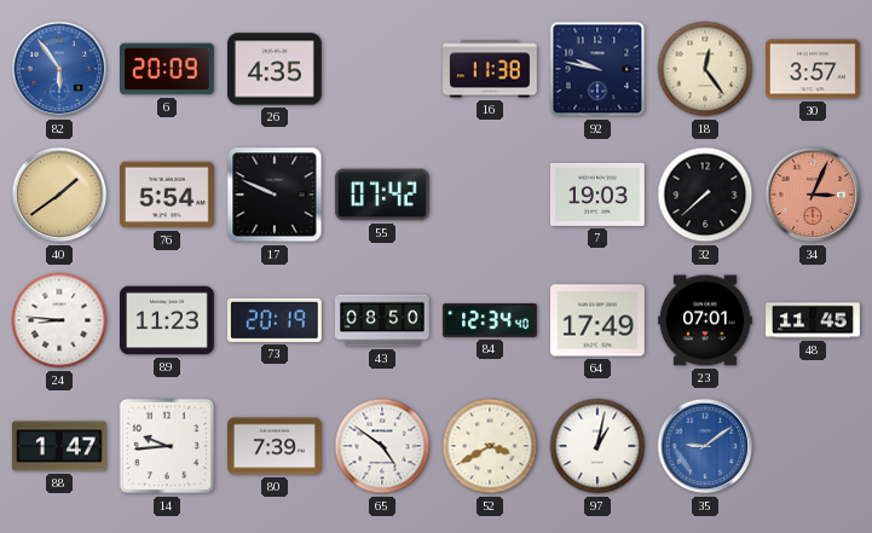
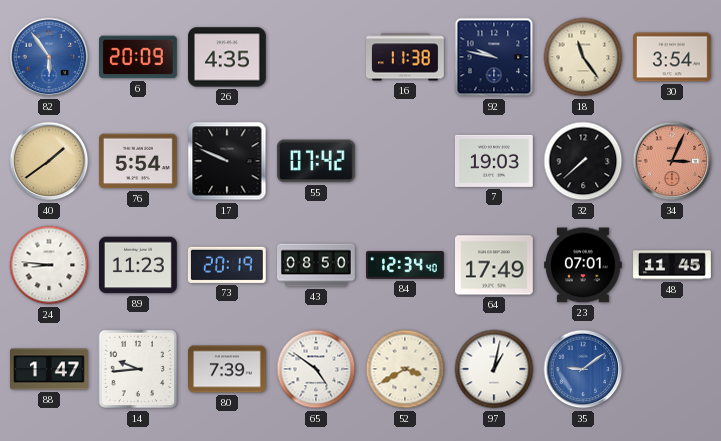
18: 12:24 -> 11:24
30: 3:57 -> 3:54
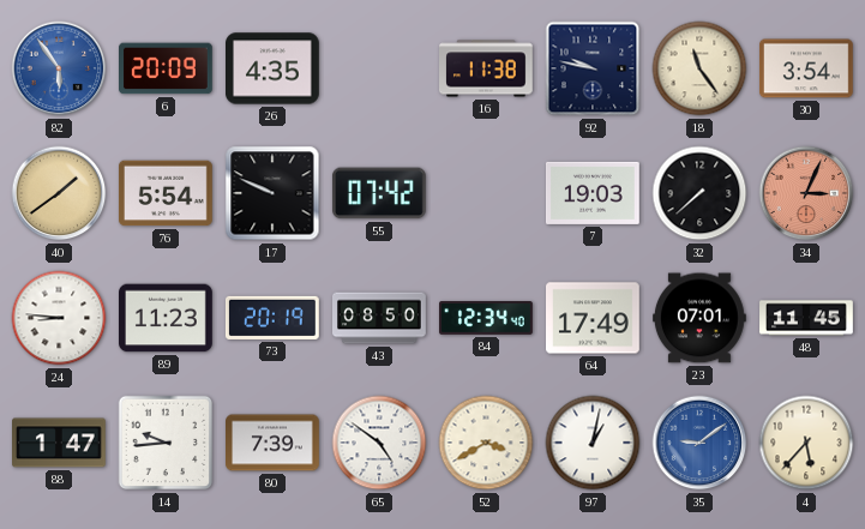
4: none -> 5:37
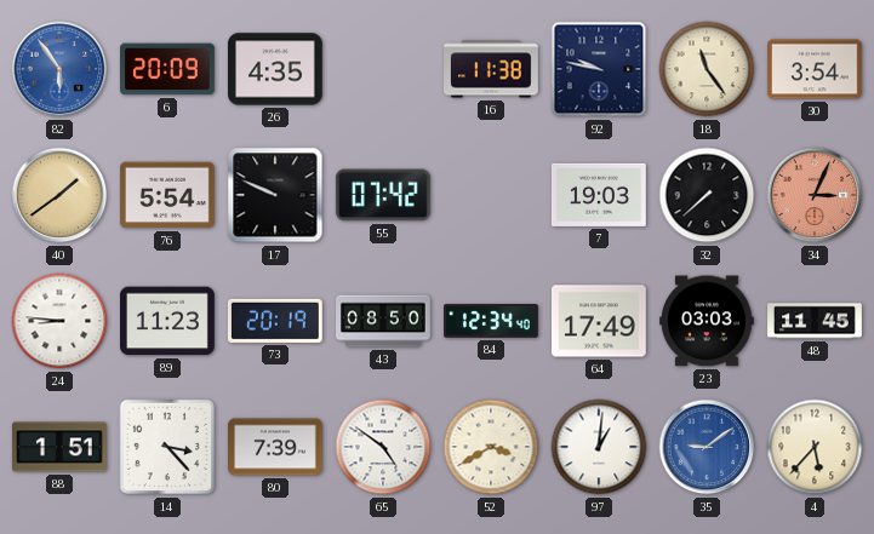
23: 07:01 -> 03:03
88: 1:47 -> 1:51
14: 9:44 -> 3:23
97: 1:02 -> 1:01
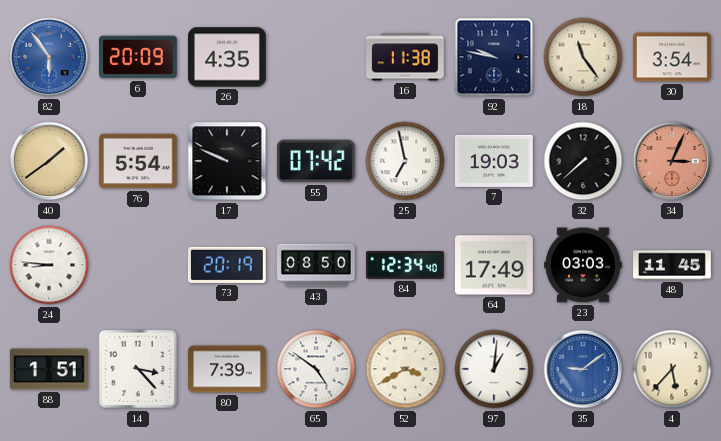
25: none -> 6:58
89: 11:23 -> none
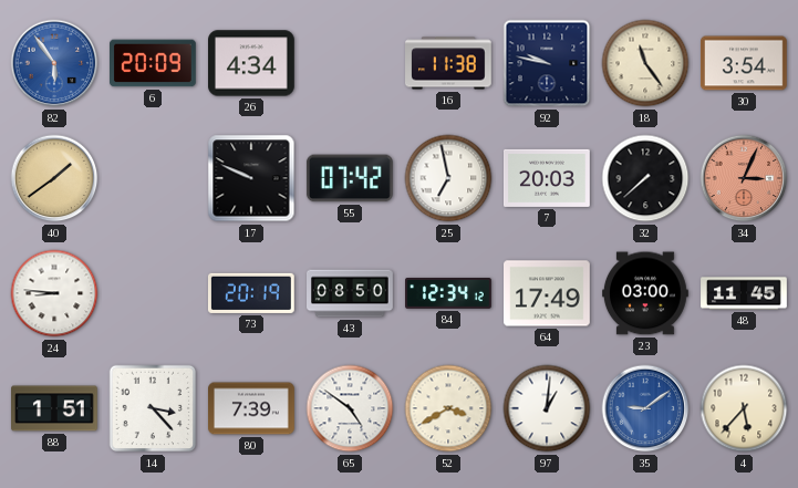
26: 4:35 -> 4:34
76: 5:54 -> none
7: 19:03 -> 20:03
84: 12:34:40 -> 12:34:12
23: 03:03 -> 03:00
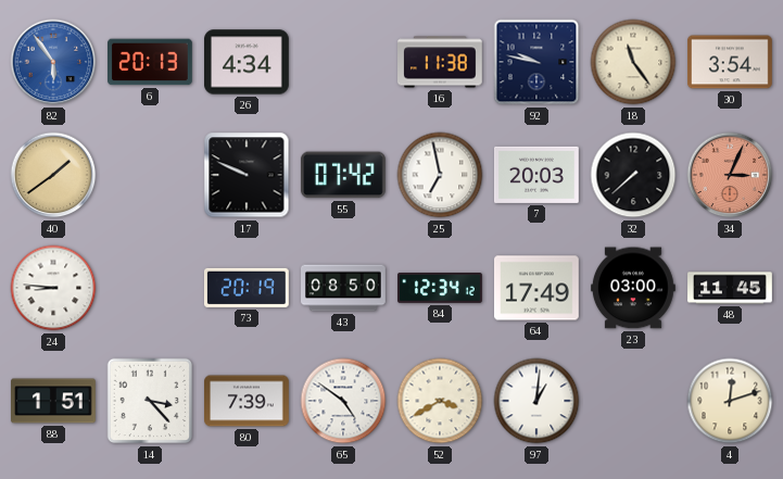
6: 20:09 -> 20:13
35: 9:09 -> none
4: 5:37 -> 12:12
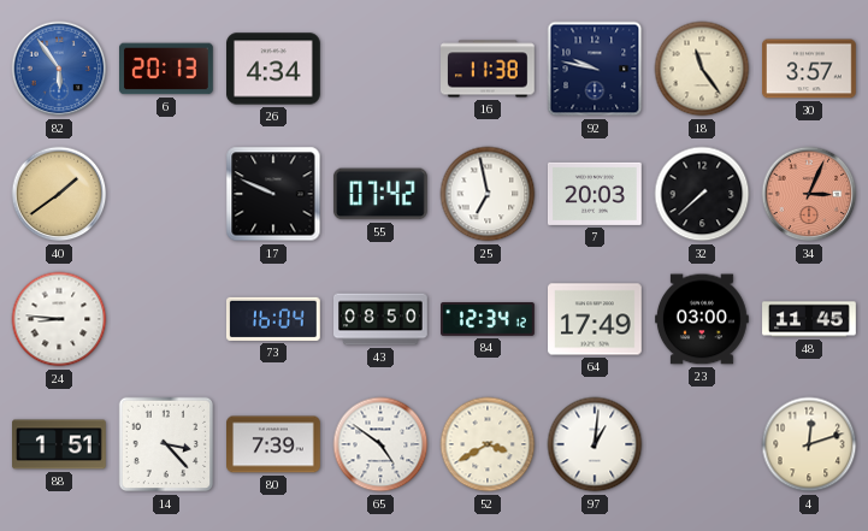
30: 3:54 -> 3:57
73: 20:19 -> 16:04
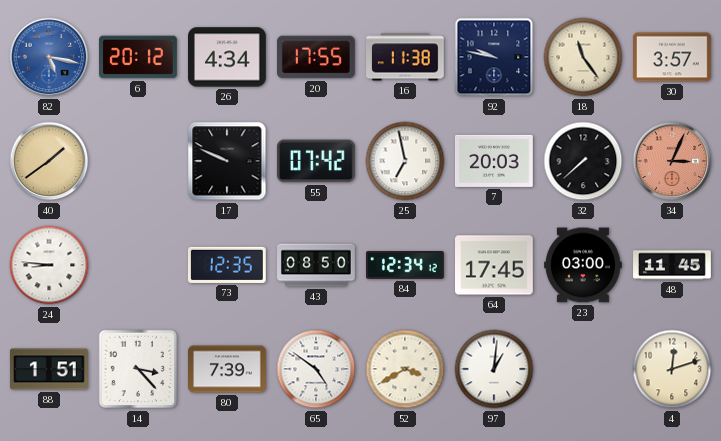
82: 5:54 -> 5:17
6: 20:13 -> 20:12
20: none -> 17:55
73: 16:04 -> 12:35
64: 17:49 -> 17:45
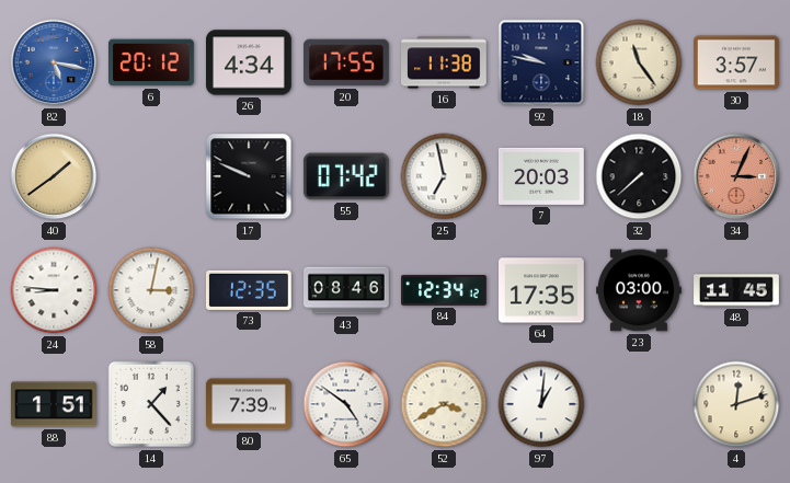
58: none -> 3:02
43: 08:50 -> 08:46
64: 17:45 -> 17:35
14: 3:23 -> 1:23
